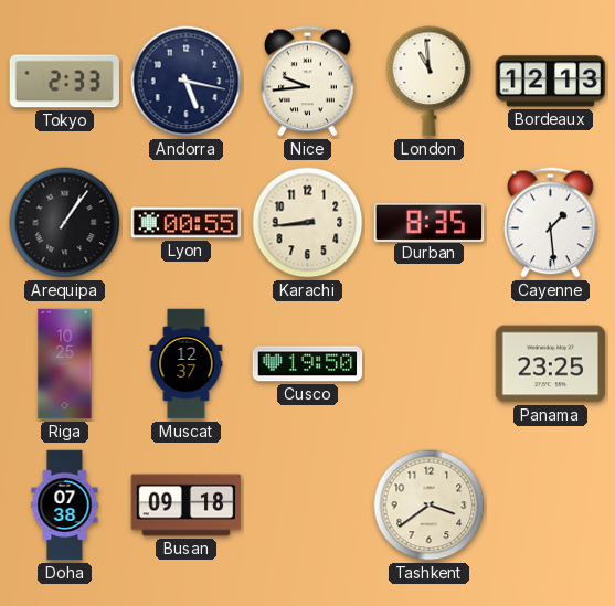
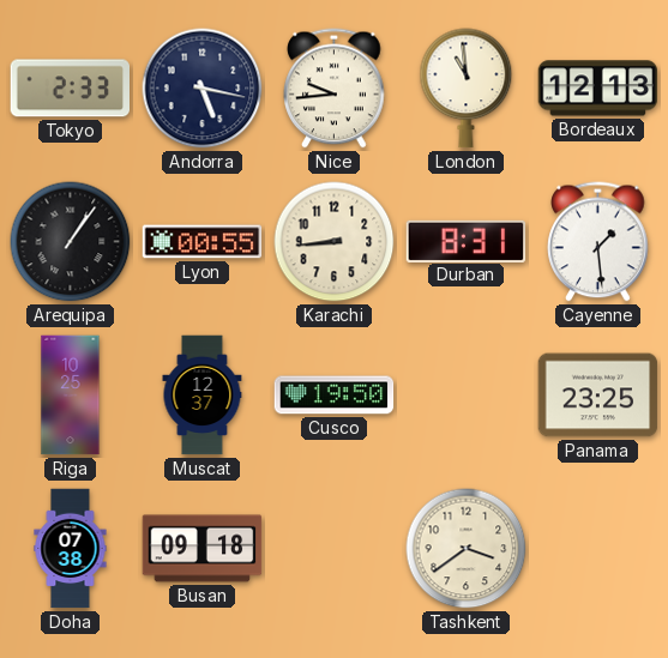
Durban: 8:35 -> 8:31
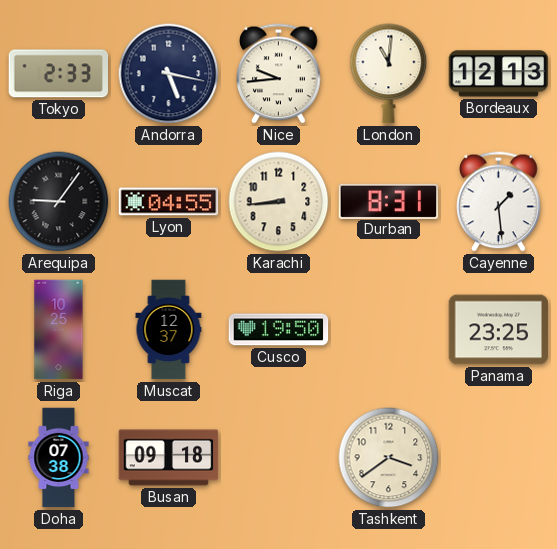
London: 10:59 -> 11:01
Arequipa: 1:06 -> 9:06
Lyon: 00:55 -> 04:55
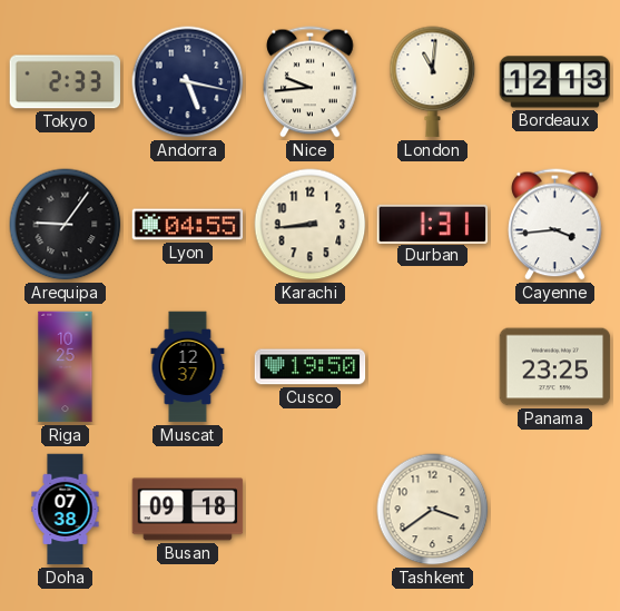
Durban: 8:31 -> 1:31
Cayenne: 1:29 -> 3:44
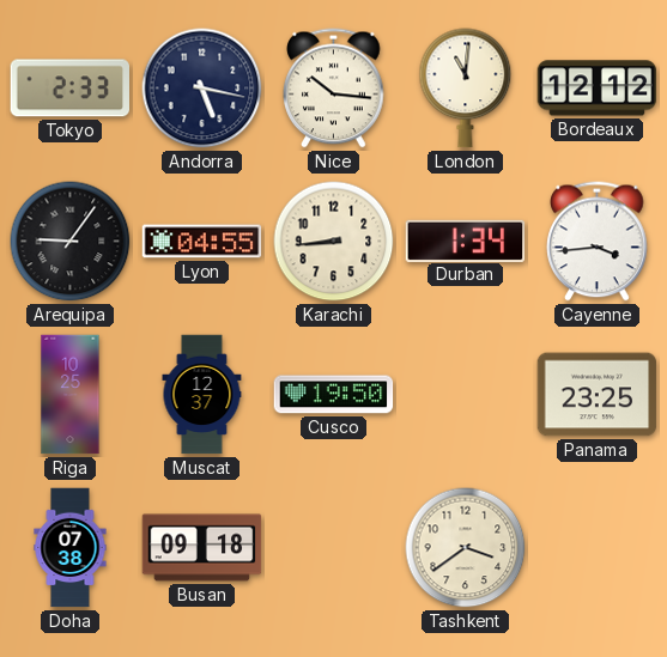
Nice: 9:44 -> 10:16
Bordeaux: 12:13 -> 12:12
Durban: 1:31 -> 1:34
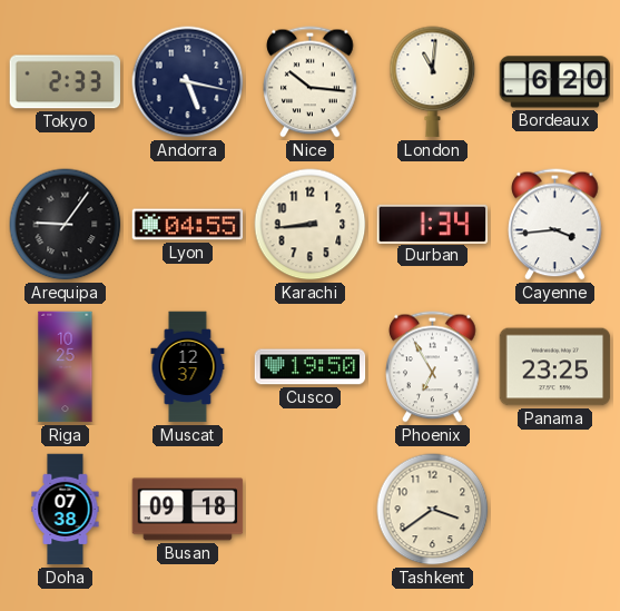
Bordeaux: 12:12 -> 6:20
Phoenix: none -> 6:55
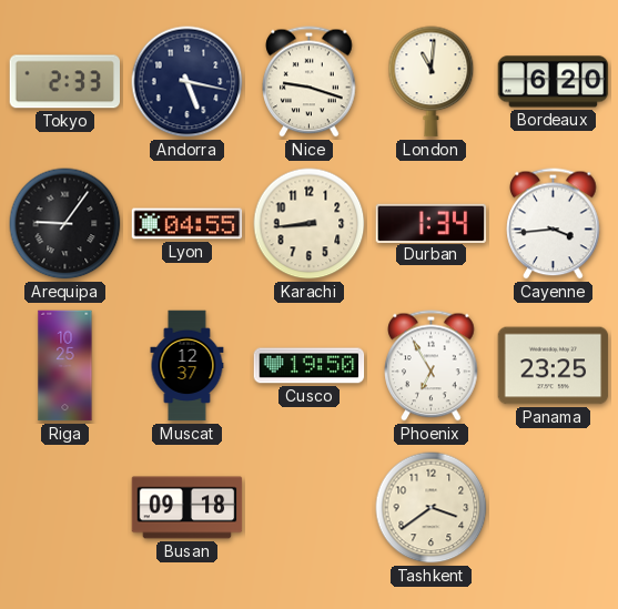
Nice: 10:16 -> 9:18
Doha: 07:38 -> none
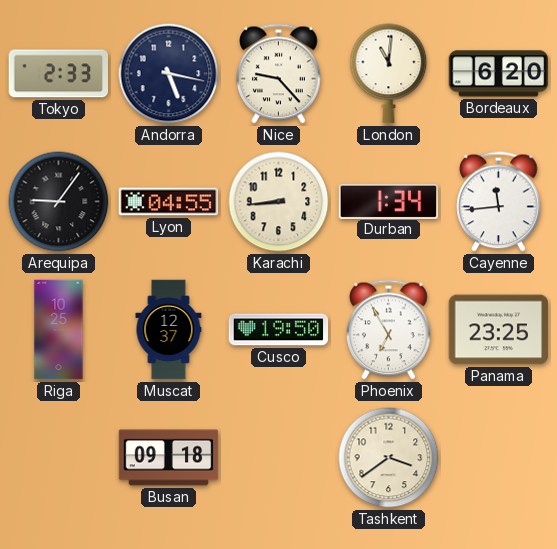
Nice: 9:18 -> 9:23
Cayenne: 3:44 -> 11:44
